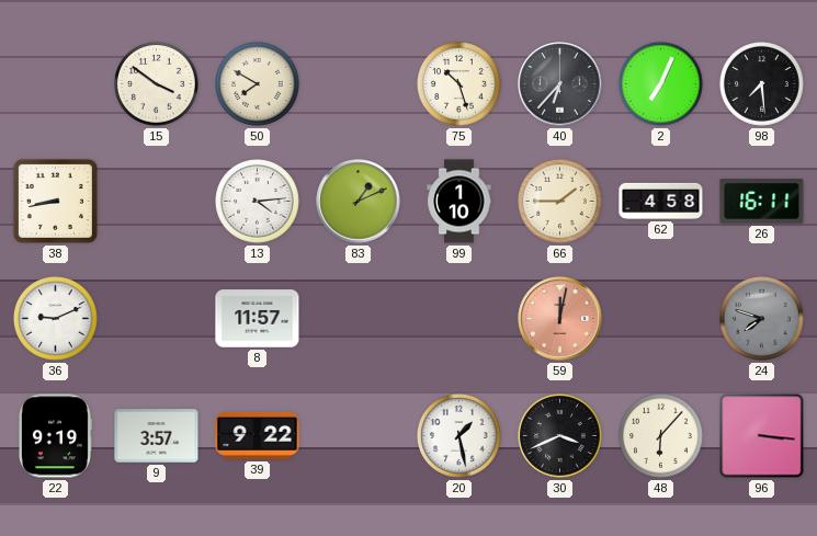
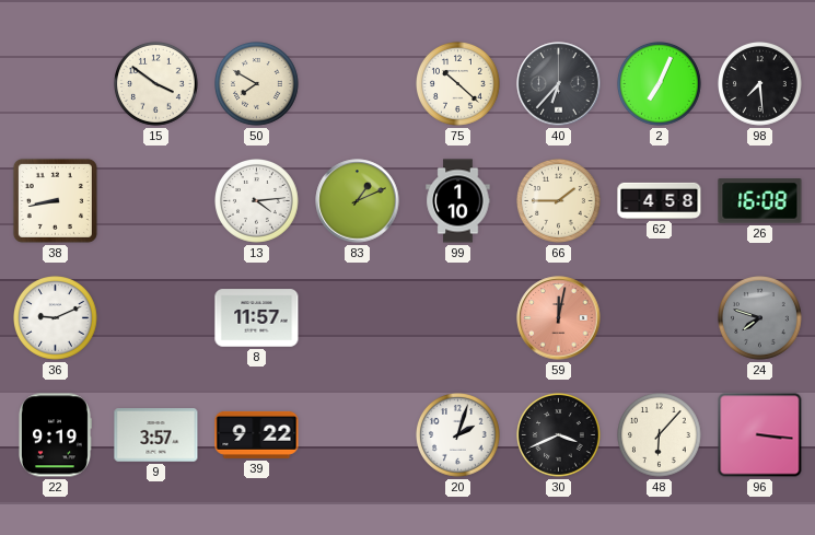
75: 10:27 -> 10:22
26: 16:11 -> 16:08
20: 1:28 -> 2:03
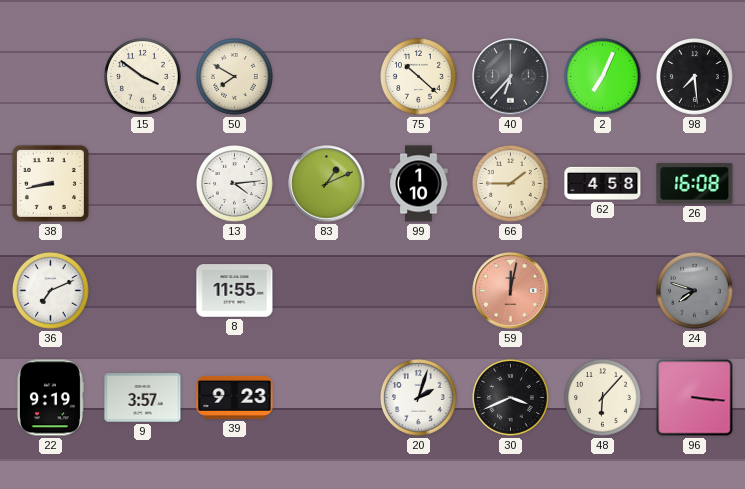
36: 9:11 -> 7:11
8: 11:57 -> 11:55
39: 9:22 -> 9:23
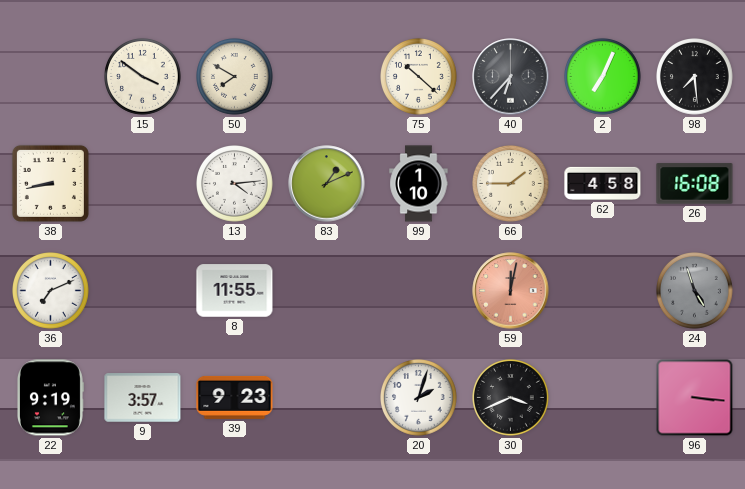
24: 7:48 -> 4:57
48: 6:07 -> none
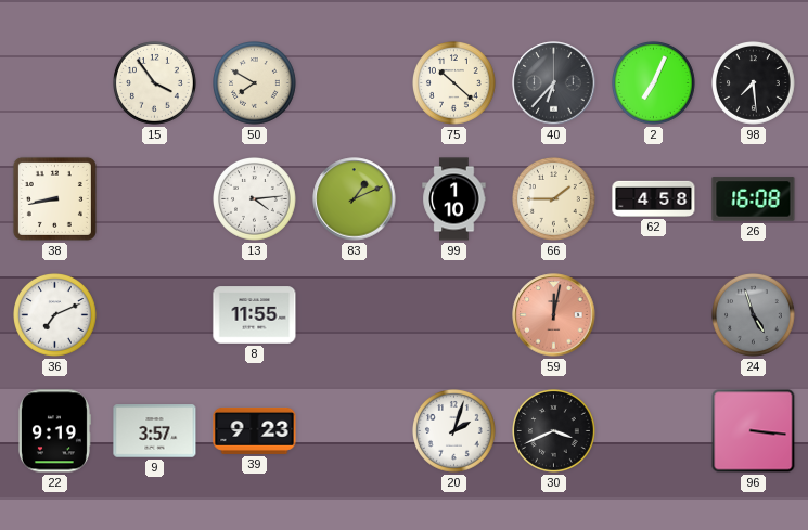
15: 3:51 -> 3:54
